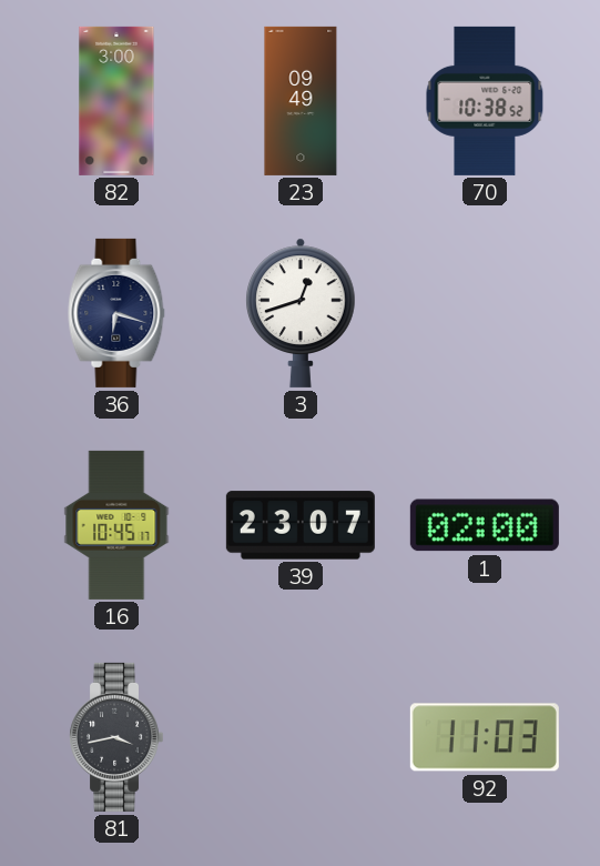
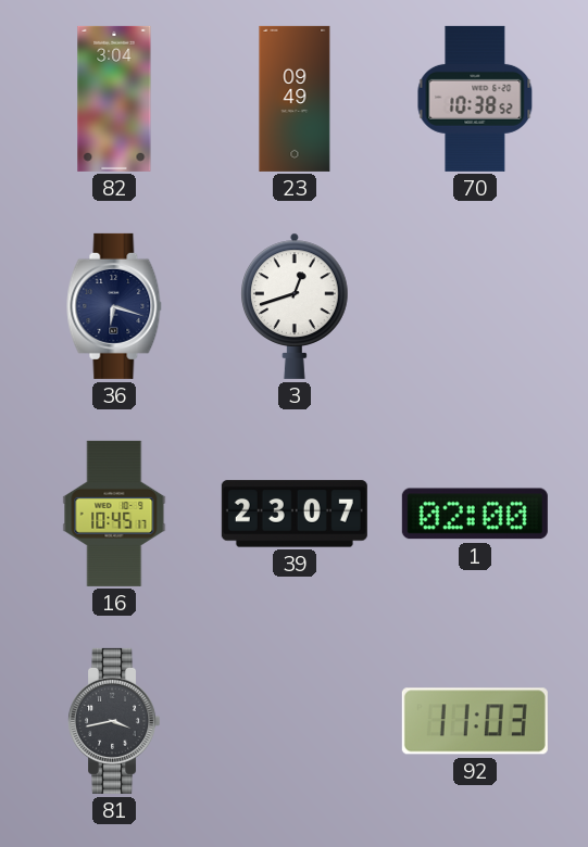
82: 3:00 -> 3:04
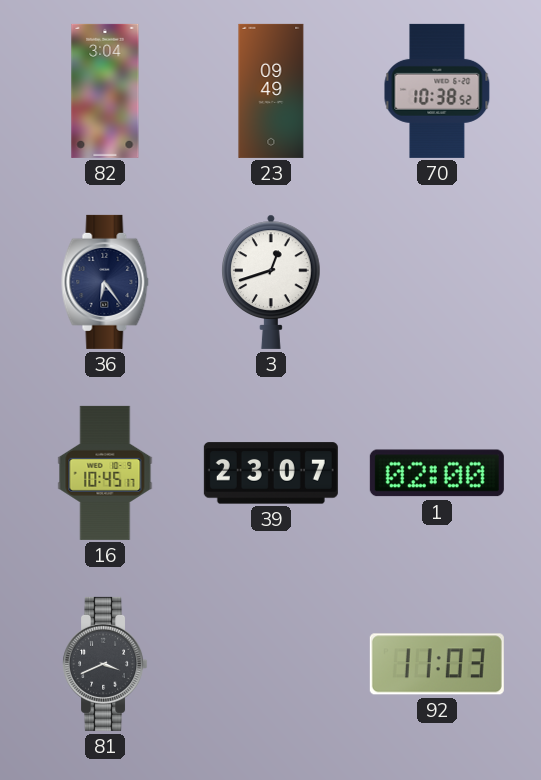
36: 6:18 -> 6:24
81: 3:43 -> 3:41
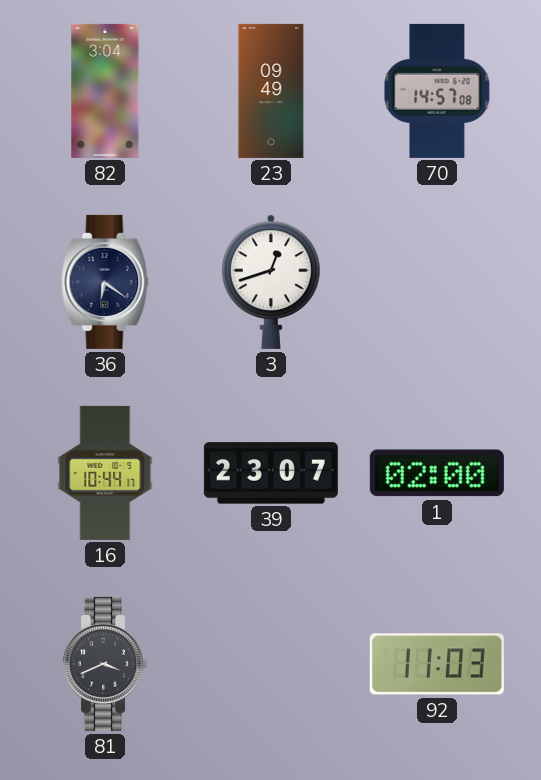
70: 10:38 -> 14:57
36: 6:24 -> 6:21
16: 10:45 -> 10:44
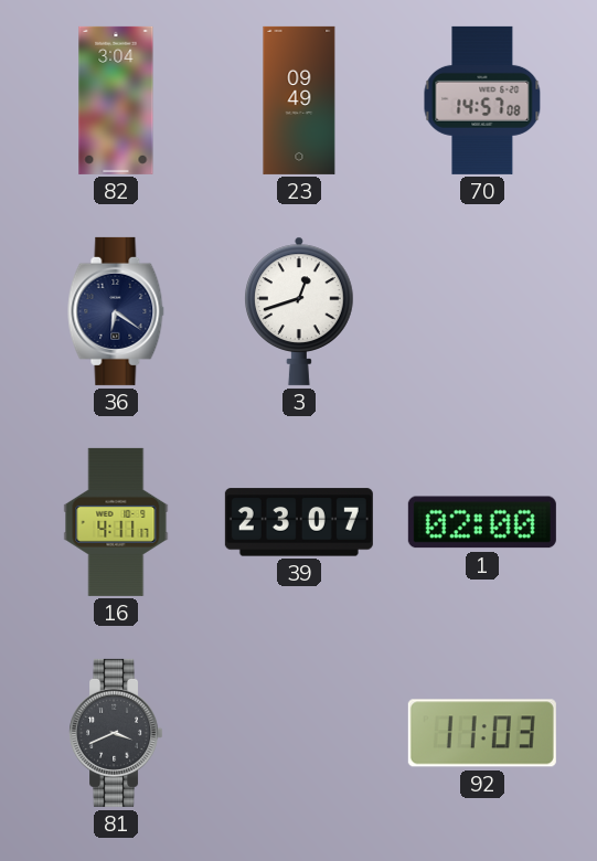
16: 10:44 -> 4:11
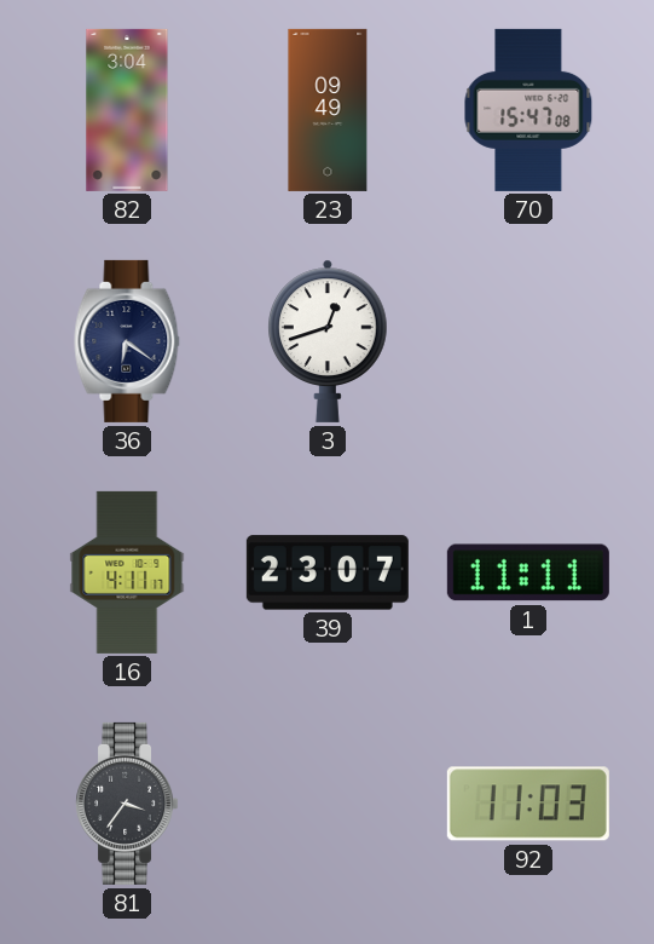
70: 14:57 -> 15:47
1: 02:00 -> 11:11
81: 3:41 -> 3:36
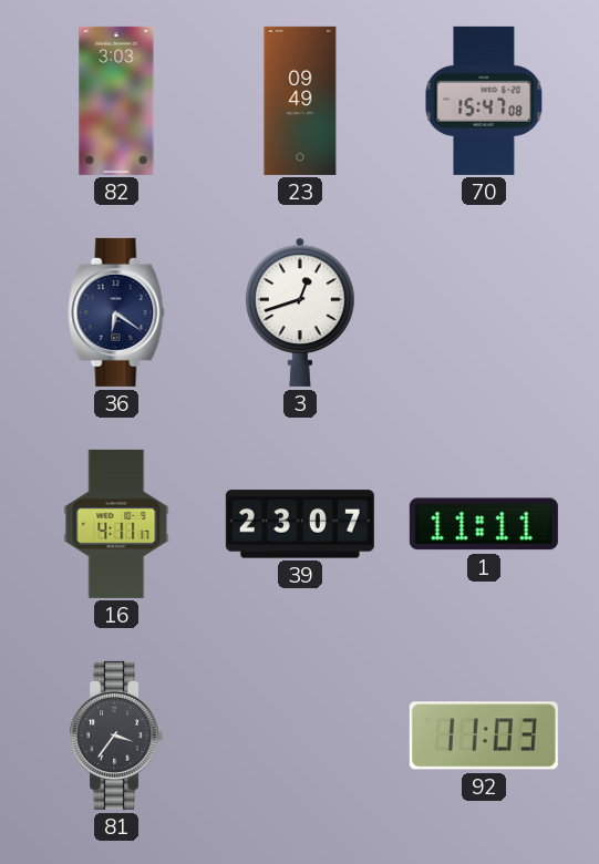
82: 3:04 -> 3:03
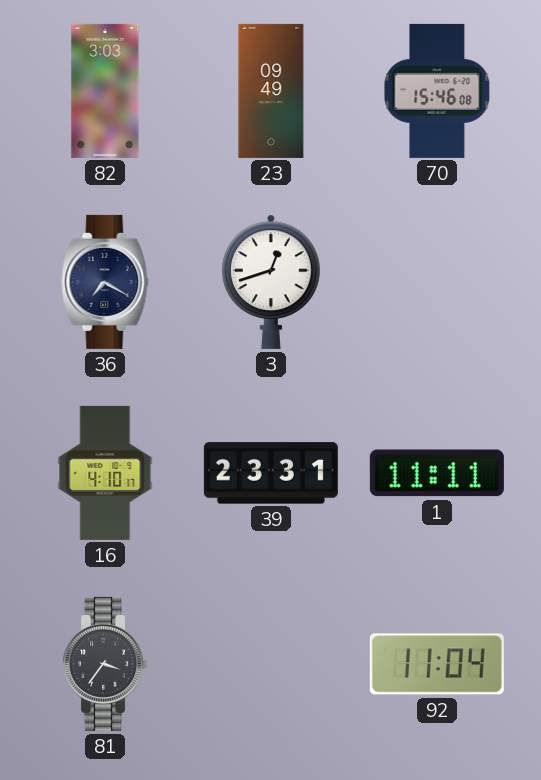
70: 15:47 -> 15:46
36: 6:21 -> 7:20
16: 4:11 -> 4:10
39: 23:07 -> 23:31
92: 11:03 -> 11:04
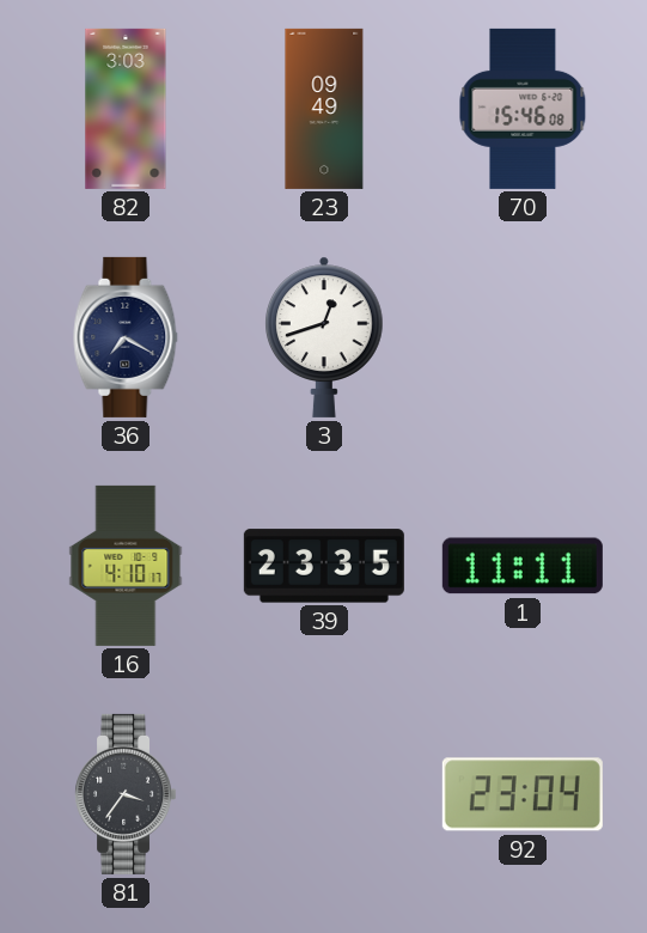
39: 23:31 -> 23:35
92: 11:04 -> 23:04
